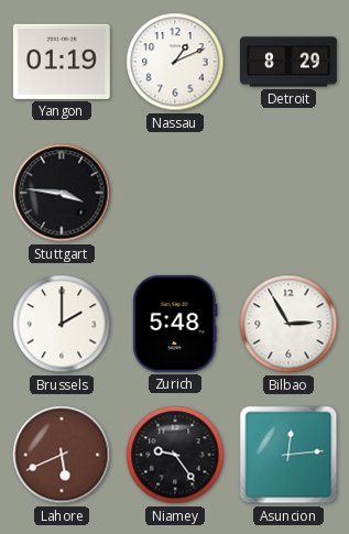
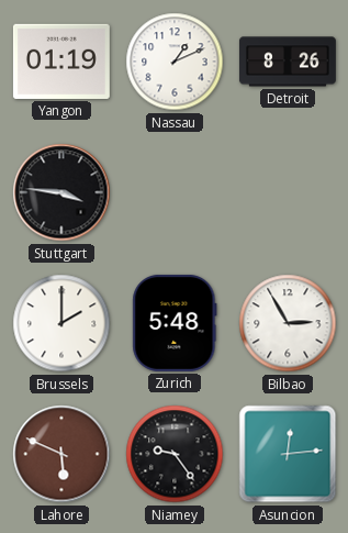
Detroit: 8:29 -> 8:26
Lahore: 5:41 -> 5:49
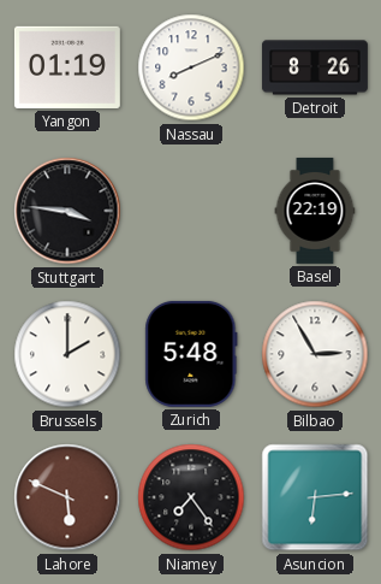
Nassau: 1:11 -> 8:11
Basel: none -> 22:19
Niamey: 9:24 -> 7:24
Asuncion: 12:14 -> 6:14
